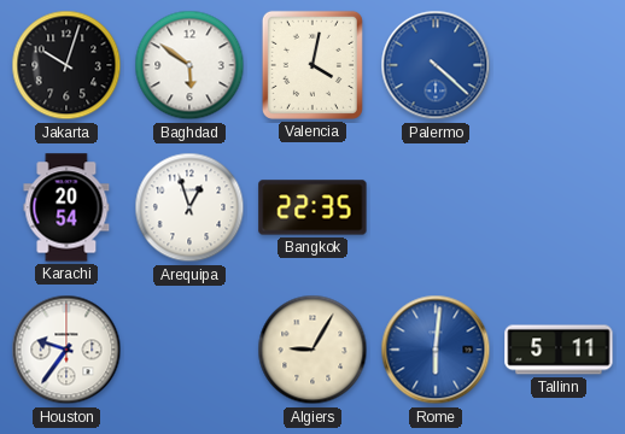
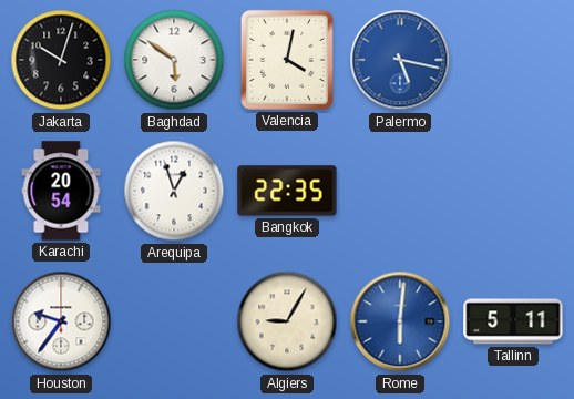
Palermo: 4:22 -> 5:17
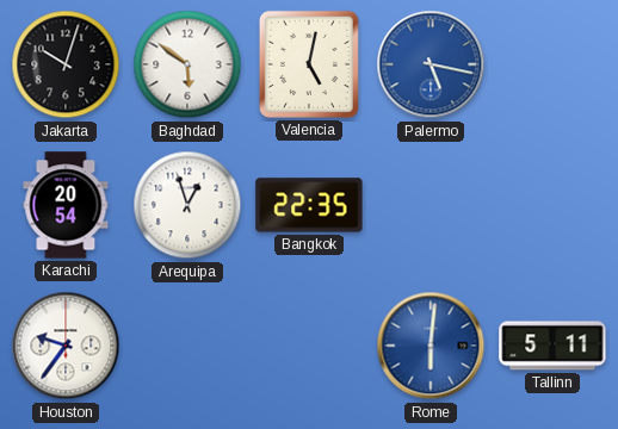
Valencia: 4:02 -> 5:02
Algiers: 9:05 -> none
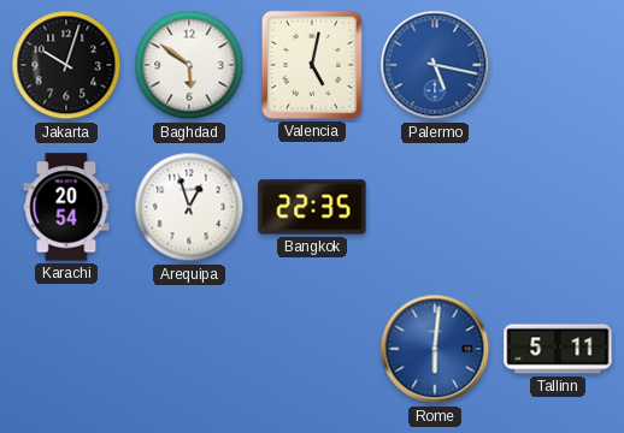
Houston: 9:36 -> none
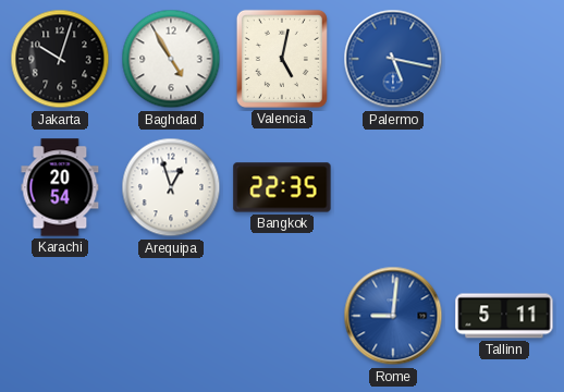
Baghdad: 5:51 -> 4:55
Rome: 6:01 -> 9:01
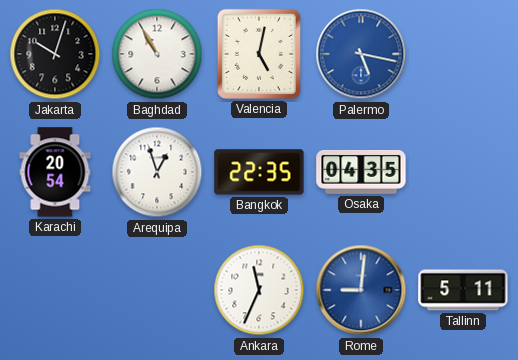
Baghdad: 4:55 -> 10:55
Osaka: none -> 04:35
Ankara: none -> 11:34
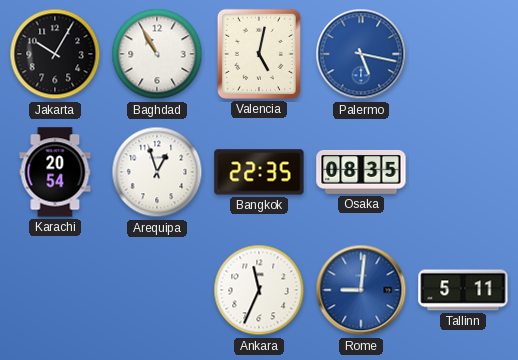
Jakarta: 10:03 -> 10:05
Osaka: 04:35 -> 08:35
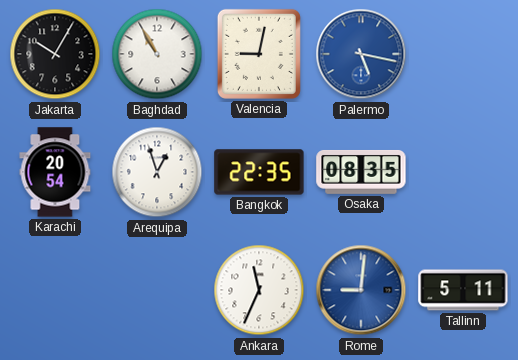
Valencia: 5:02 -> 9:02
